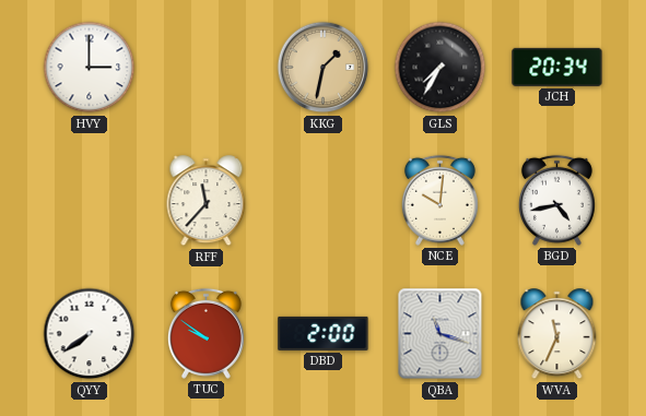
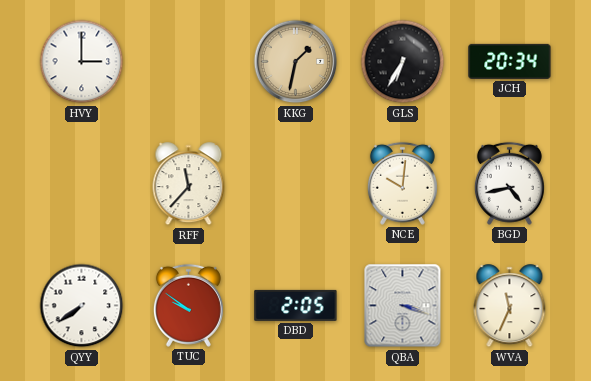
GLS: 7:35 -> 6:35
DBD: 2:00 -> 2:05
QBA: 11:18 -> 3:18
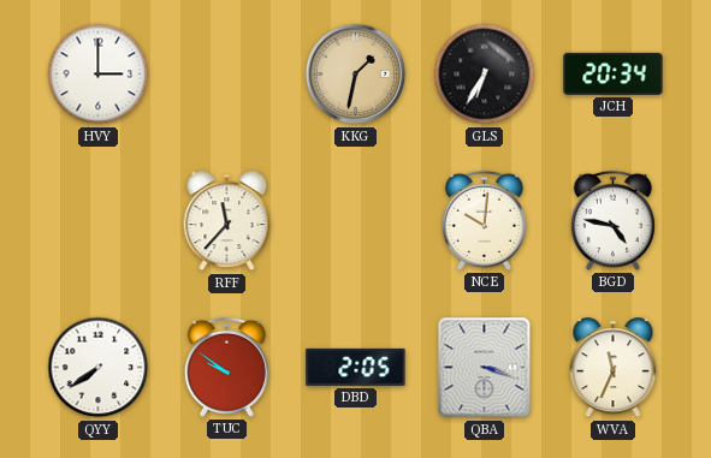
BGD: 4:43 -> 4:47
